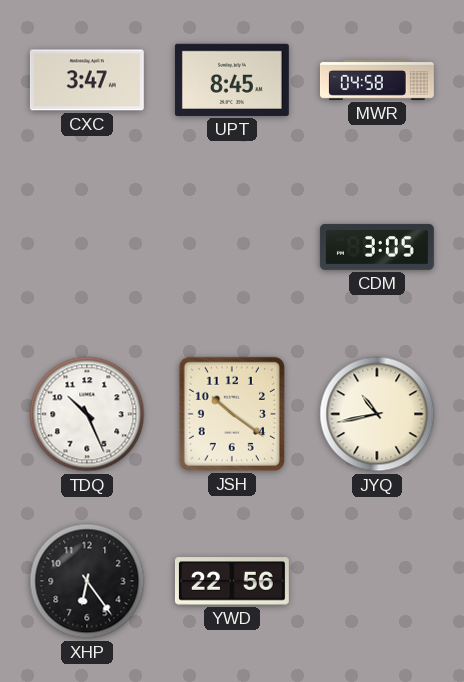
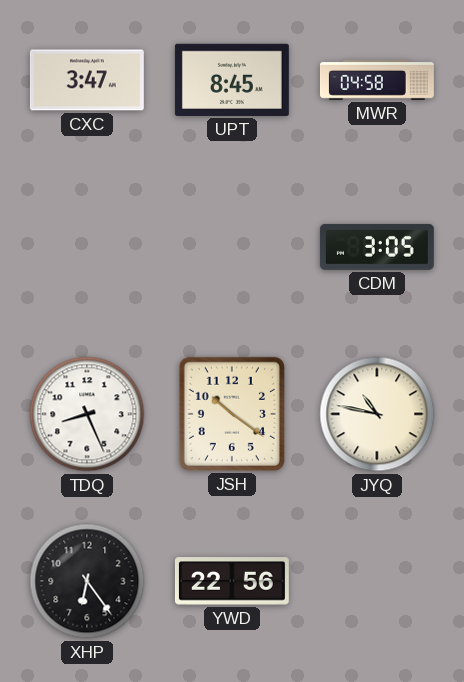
TDQ: 10:26 -> 8:26
JYQ: 10:43 -> 10:47
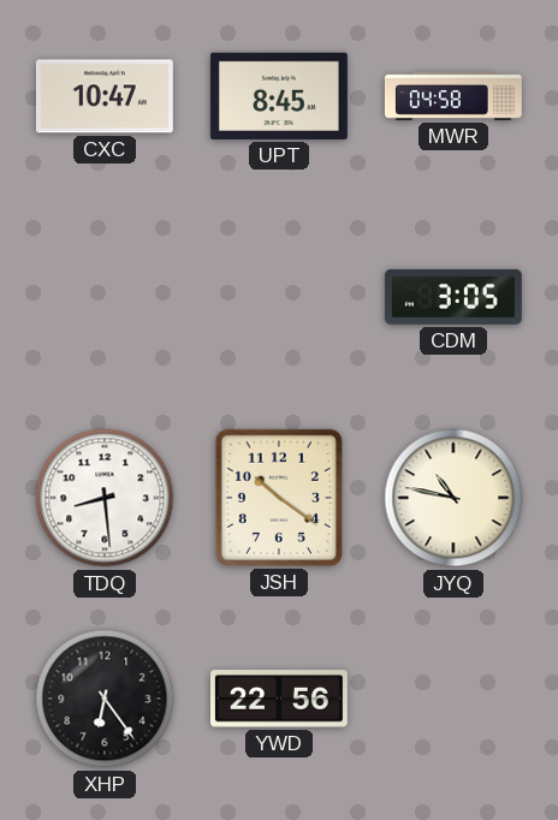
CXC: 3:47 -> 10:47
TDQ: 8:26 -> 8:29
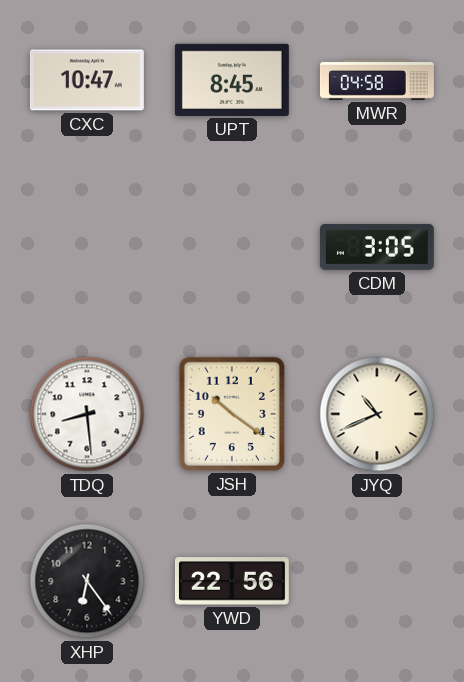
JYQ: 10:47 -> 10:41
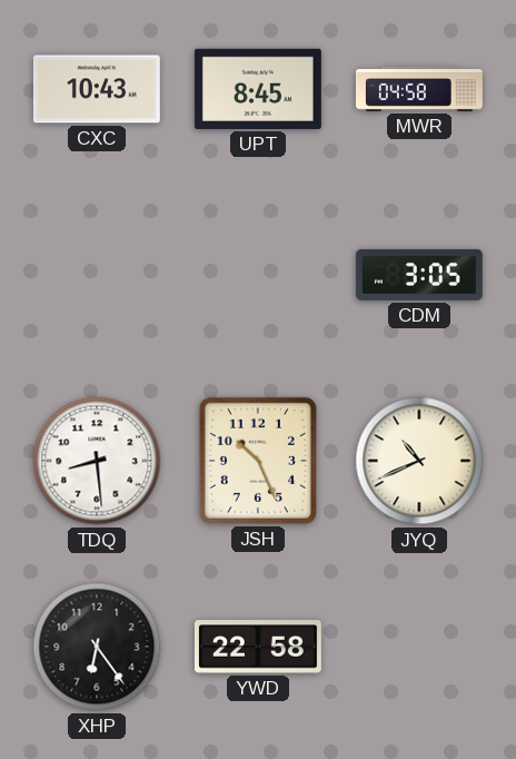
CXC: 10:47 -> 10:43
JSH: 10:21 -> 10:26
YWD: 22:56 -> 22:58
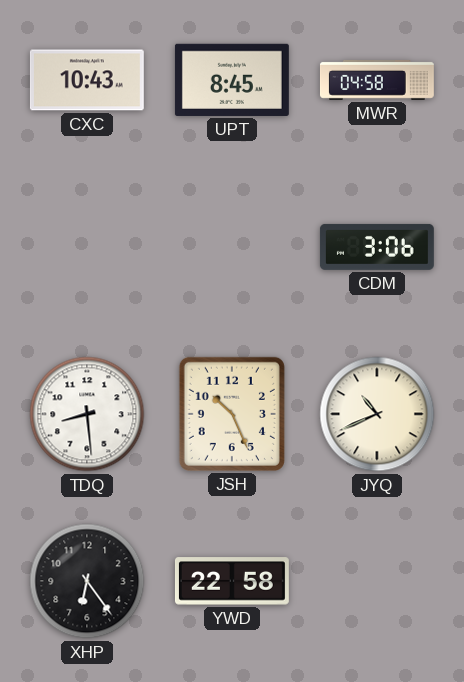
CDM: 3:05 -> 3:06
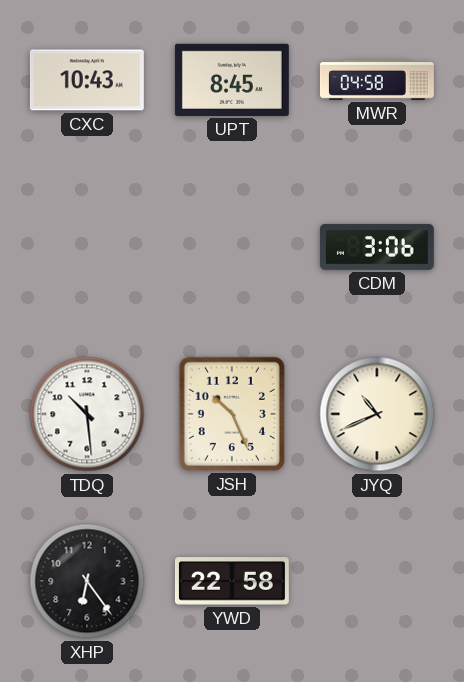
TDQ: 8:29 -> 10:29
